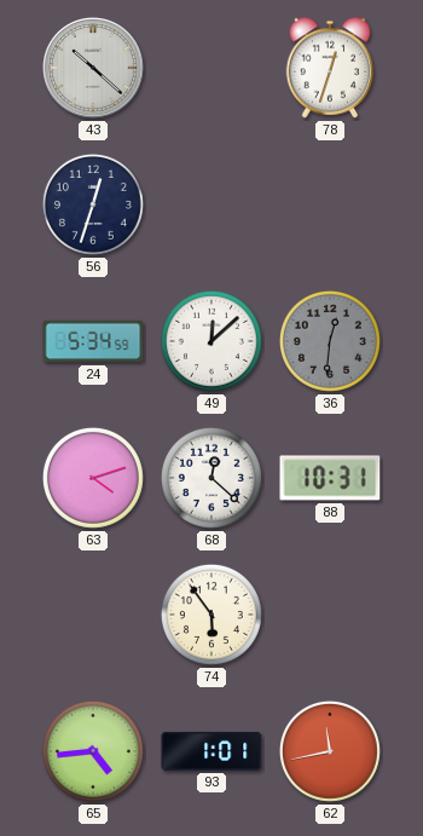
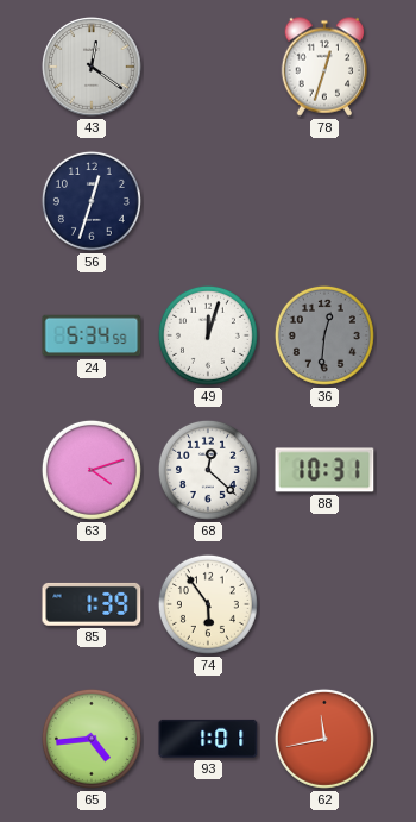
43: 10:22 -> 12:21
49: 12:08 -> 12:03
85: none -> 1:39
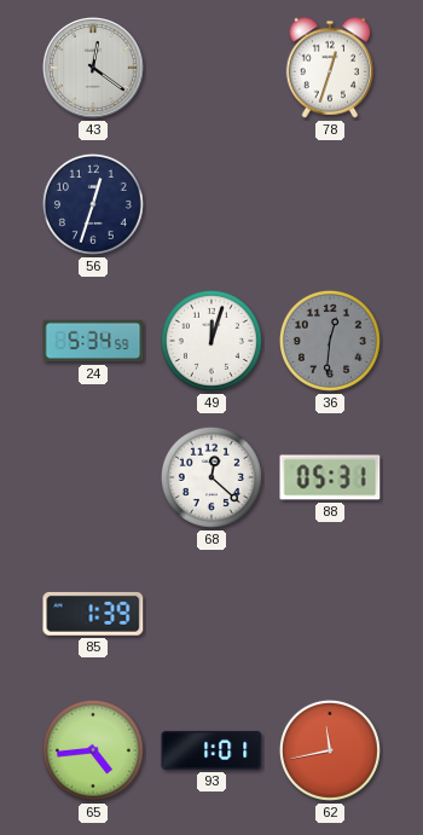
63: 4:12 -> none
88: 10:31 -> 05:31
74: 5:54 -> none
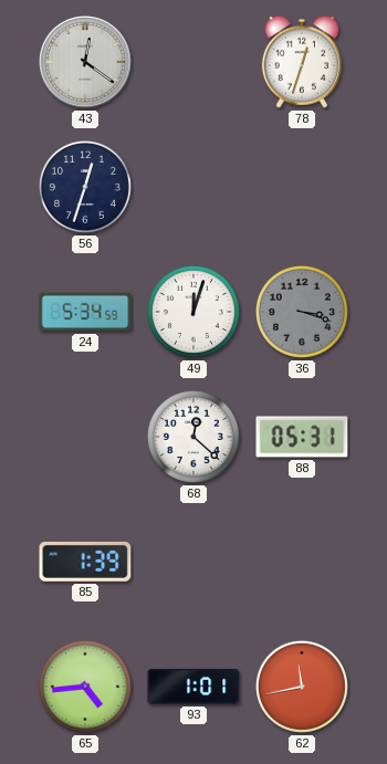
36: 12:31 -> 3:18
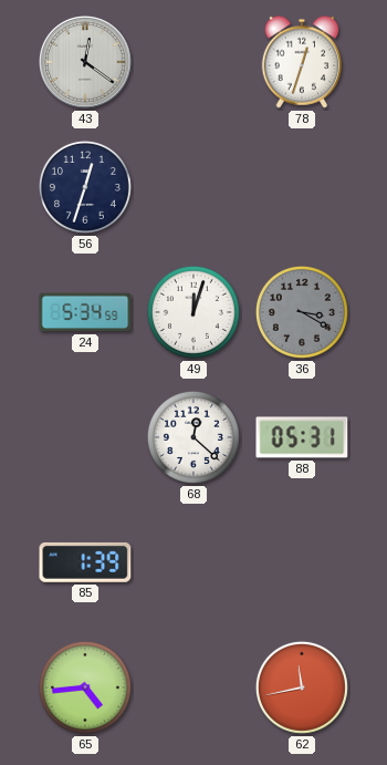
36: 3:18 -> 3:20
93: 1:01 -> none
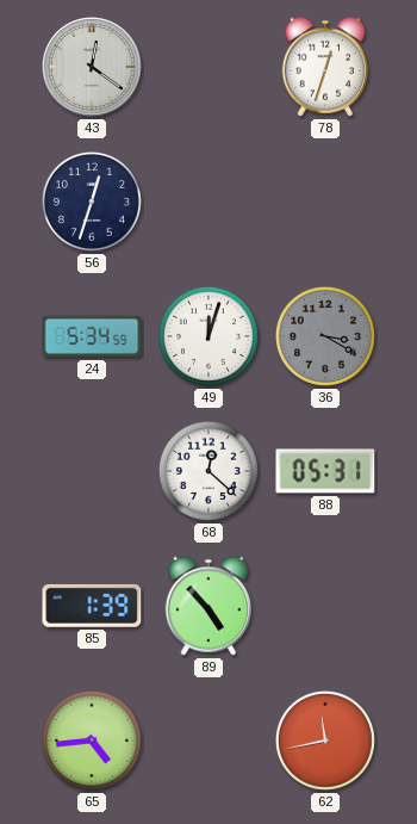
89: none -> 4:53
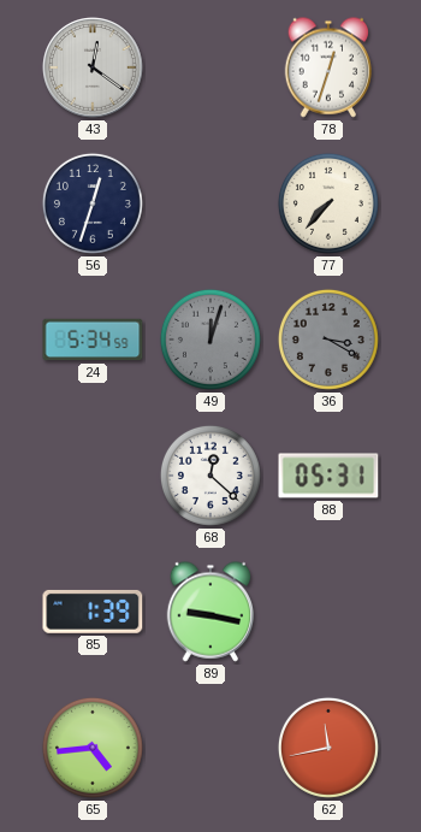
77: none -> 7:37
49 dial: white -> grey
89: 4:53 -> 9:17
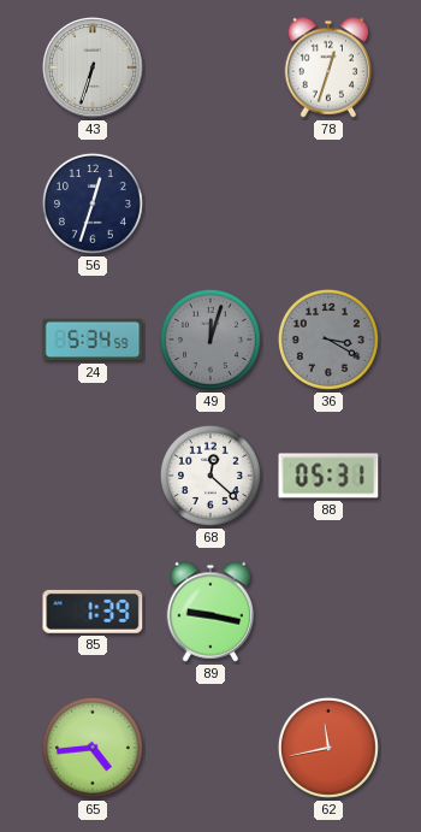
43: 12:21 -> 6:33
77: 7:37 -> none
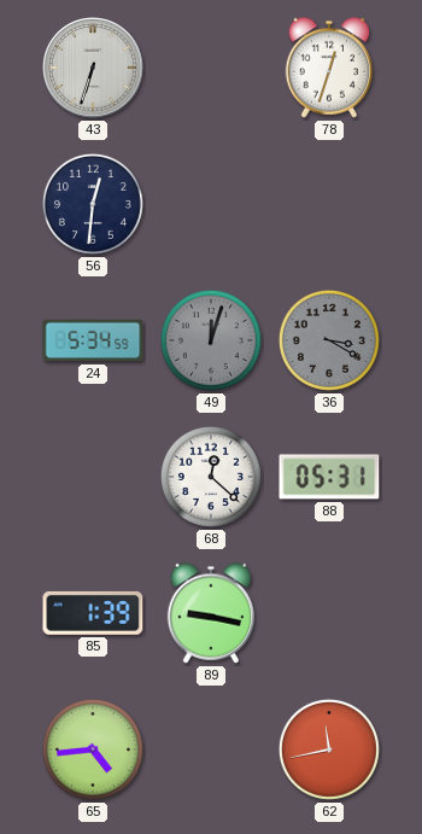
56: 12:33 -> 12:31
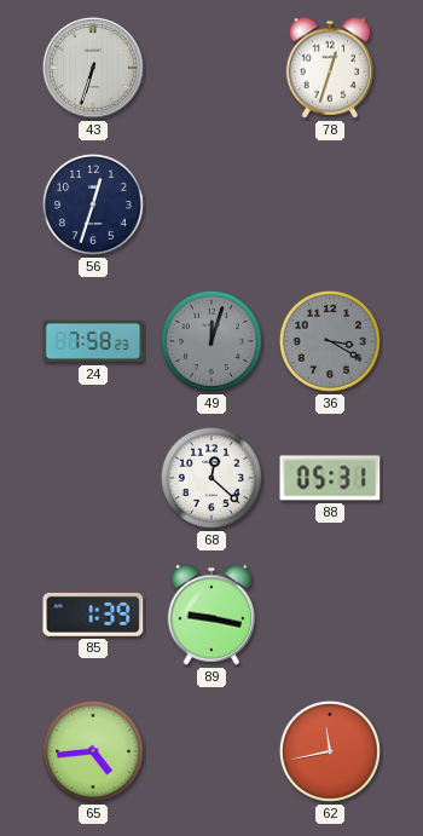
56: 12:31 -> 12:33
24: 5:34 -> 7:58
